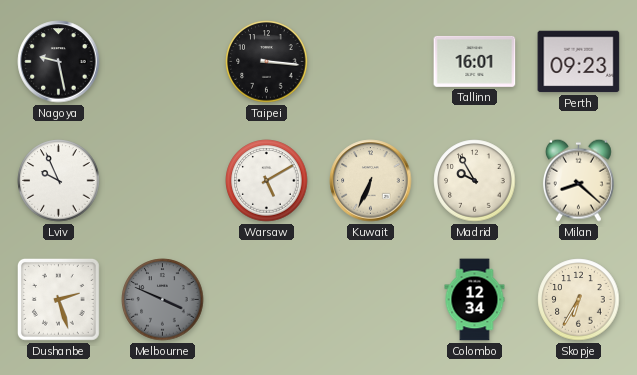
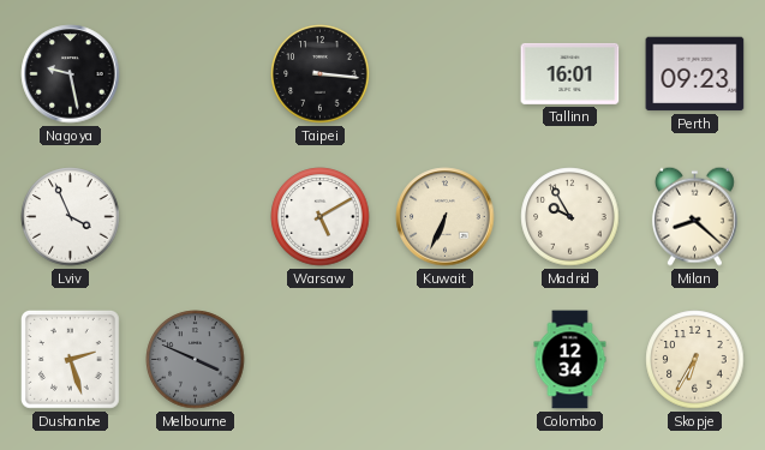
Lviv: 9:56 -> 3:56
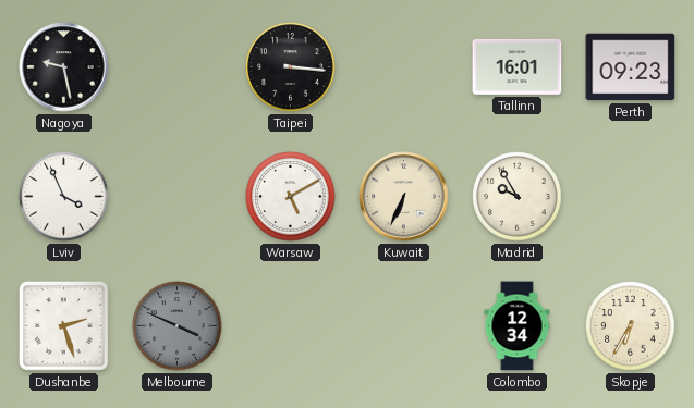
Milan: 8:22 -> none
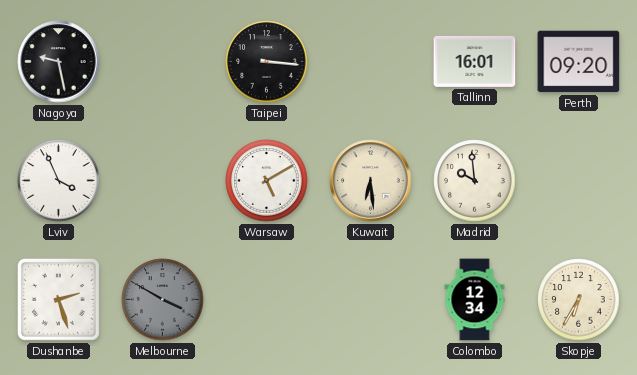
Perth: 09:23 -> 09:20
Kuwait: 6:34 -> 6:29
Madrid: 9:55 -> 9:59
Melbourne: 3:49 -> 3:50
